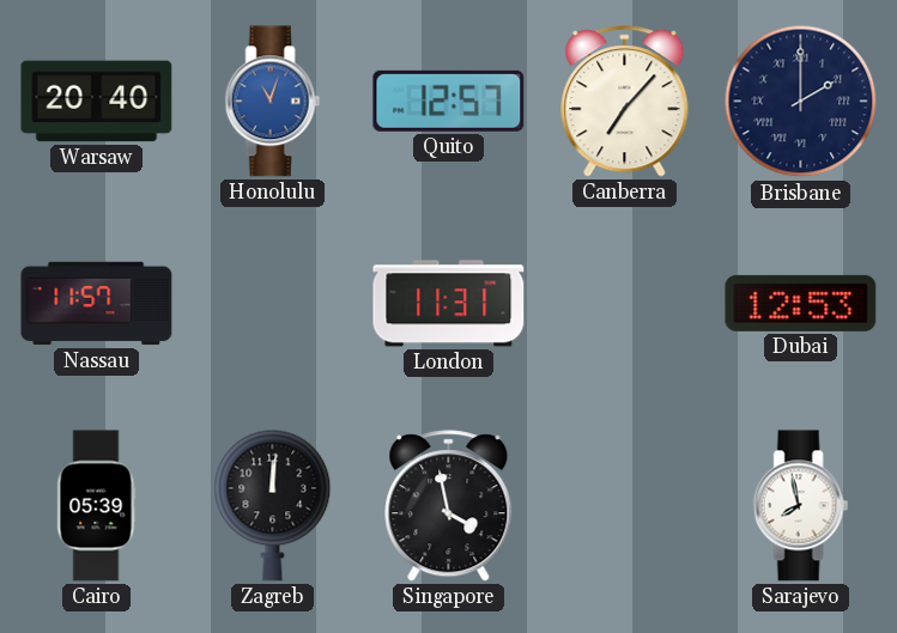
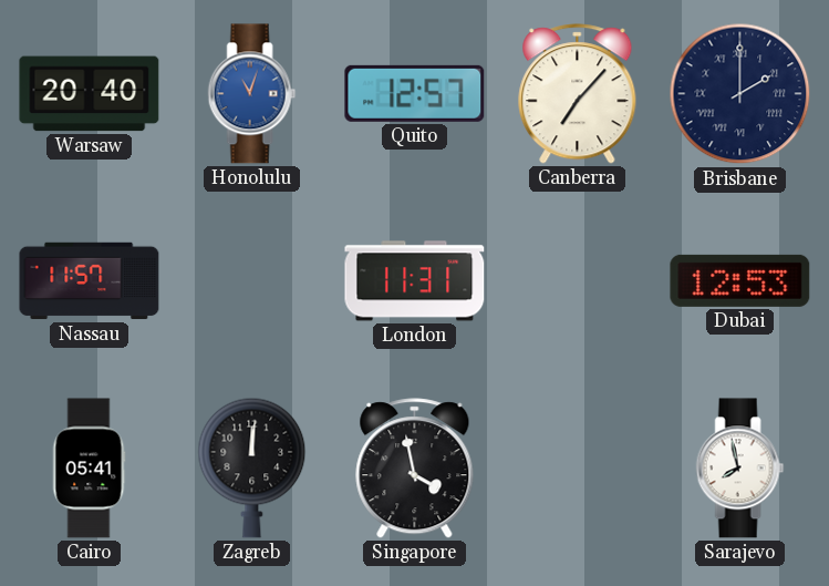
Cairo: 05:39 -> 05:41
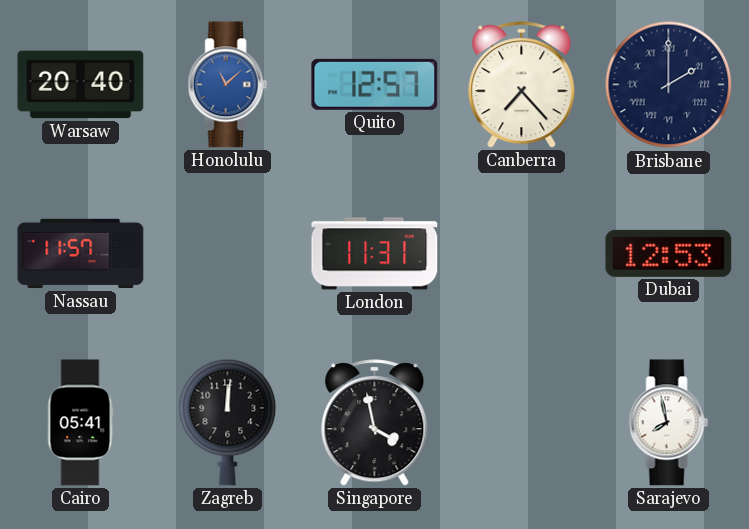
Honolulu: 11:03 -> 11:08
Canberra: 7:07 -> 7:23
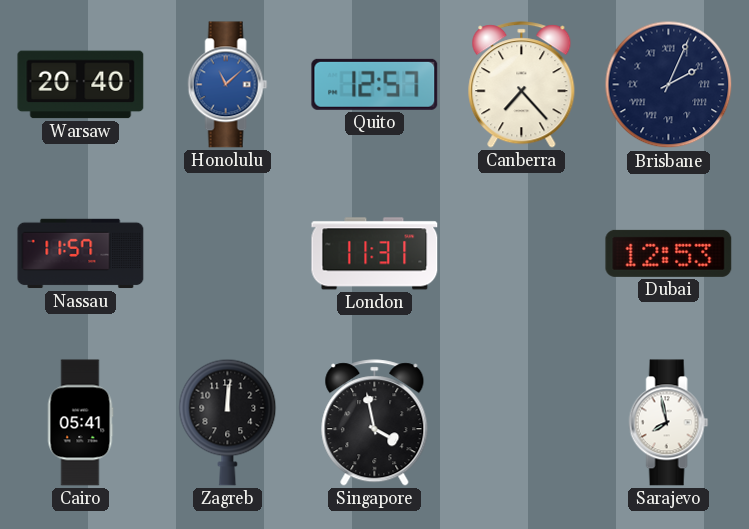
Brisbane: 2:00 -> 2:04
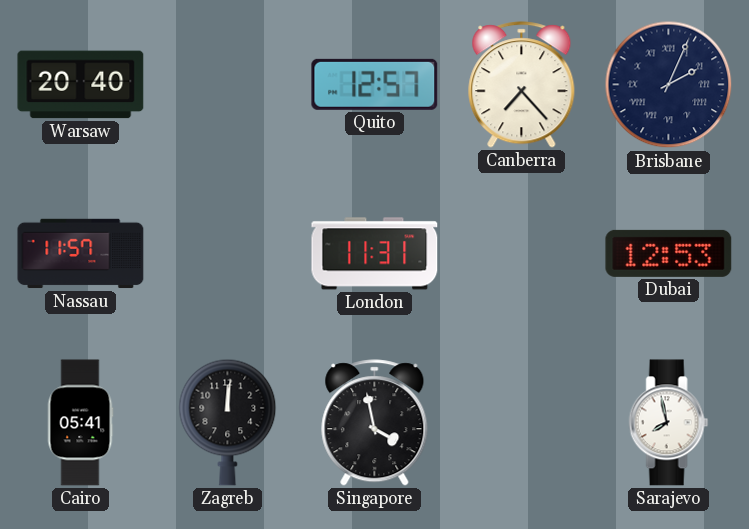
Honolulu: 11:08 -> none
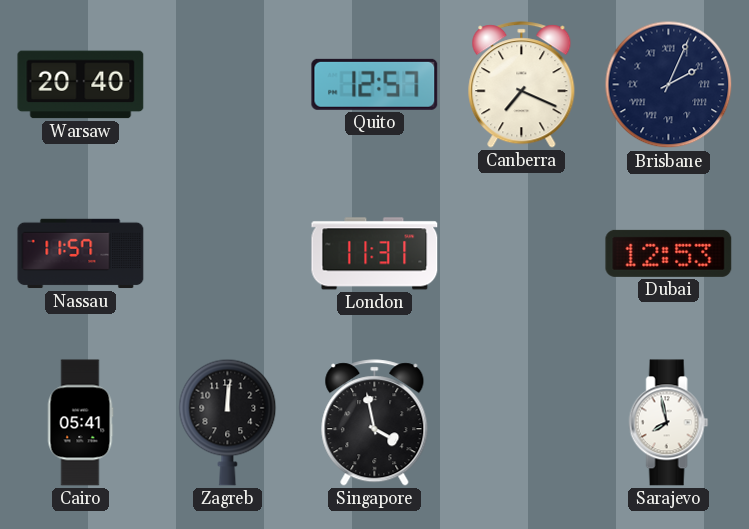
Canberra: 7:23 -> 7:19
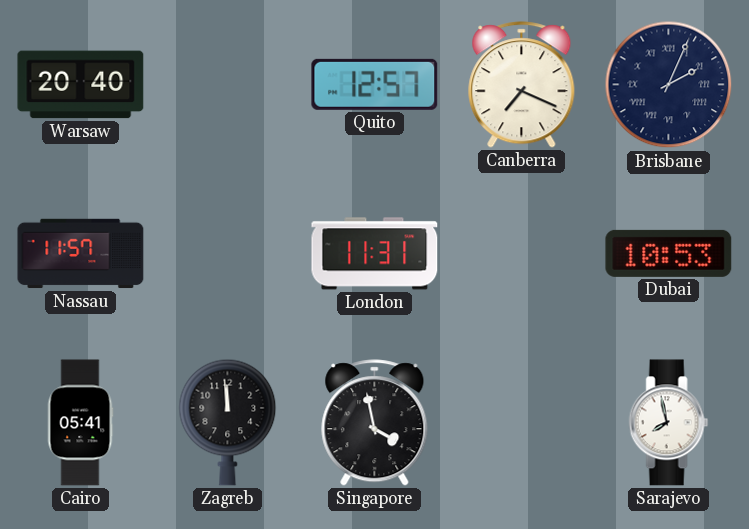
Dubai: 12:53 -> 10:53
Zagreb: 12:01 -> 11:59
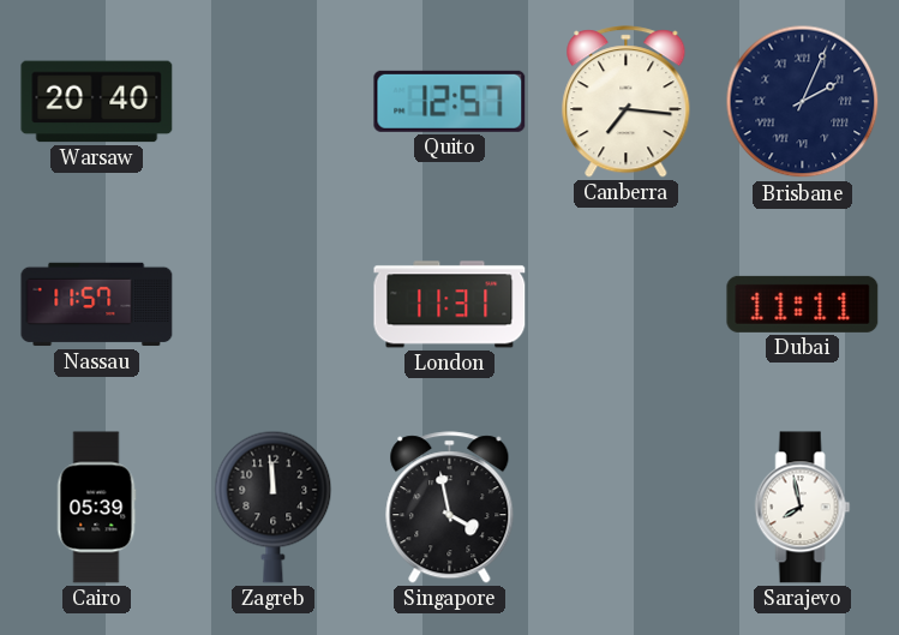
Canberra: 7:19 -> 7:16
Dubai: 10:53 -> 11:11
Cairo: 05:41 -> 05:39
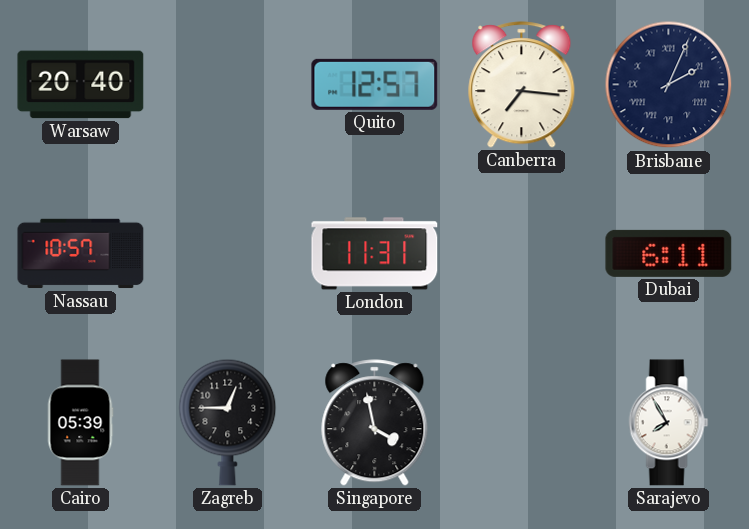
Nassau: 11:57 -> 10:57
Dubai: 11:11 -> 6:11
Zagreb: 11:59 -> 12:45
Sarajevo: 7:58 -> 7:55
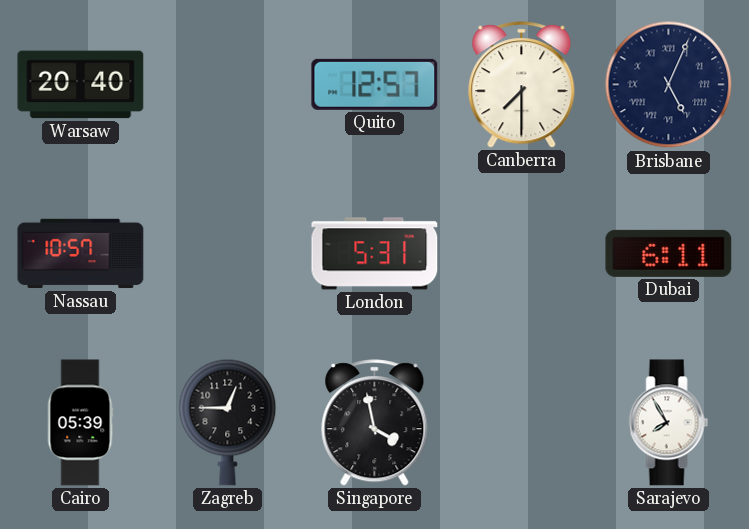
Canberra: 7:16 -> 7:30
Brisbane: 2:04 -> 5:04
London: 11:31 -> 5:31
